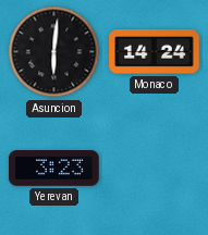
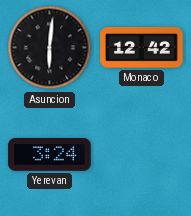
Monaco: 14:24 -> 12:42
Yerevan: 3:23 -> 3:24
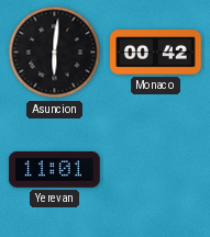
Monaco: 12:42 -> 00:42
Yerevan: 3:24 -> 11:01
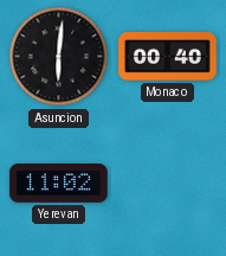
Monaco: 00:42 -> 00:40
Yerevan: 11:01 -> 11:02
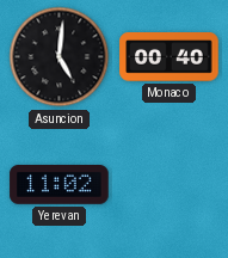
Asuncion: 6:01 -> 5:01
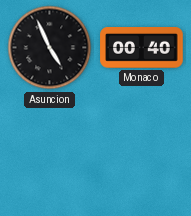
Asuncion: 5:01 -> 4:56
Yerevan: 11:02 -> none
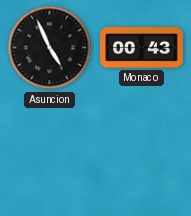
Monaco: 00:40 -> 00:43
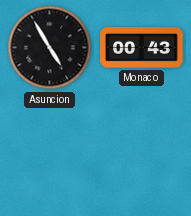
Asuncion: 4:56 -> 4:55
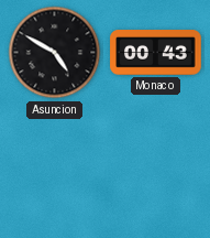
Asuncion: 4:55 -> 4:50
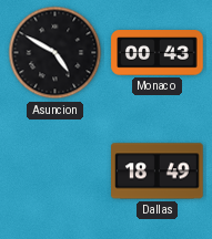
Dallas: none -> 18:49
